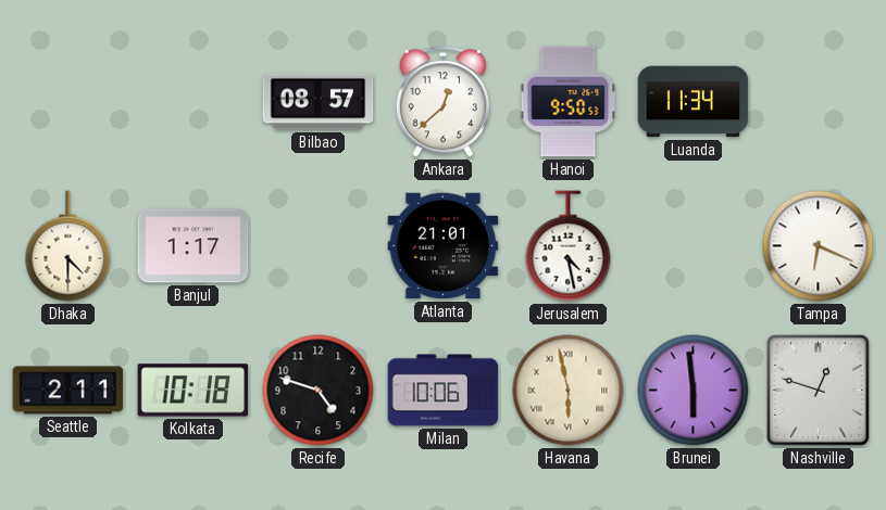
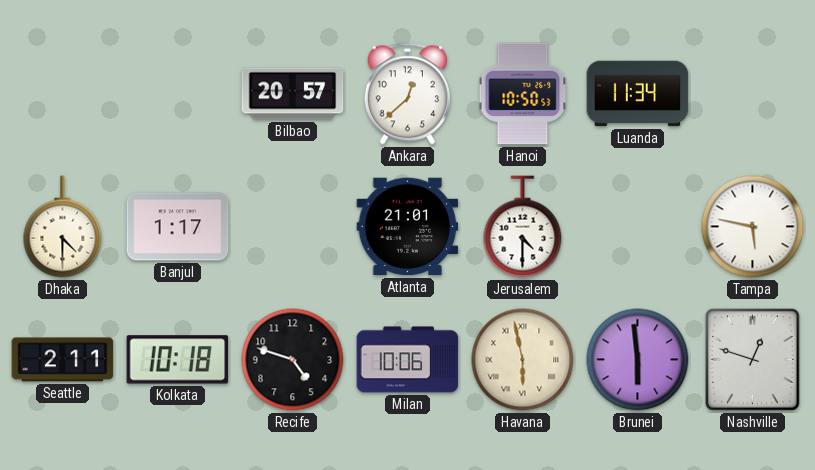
Bilbao: 08:57 -> 20:57
Hanoi: 9:50 -> 10:50
Jerusalem: 4:28 -> 4:30
Tampa: 6:19 -> 5:47
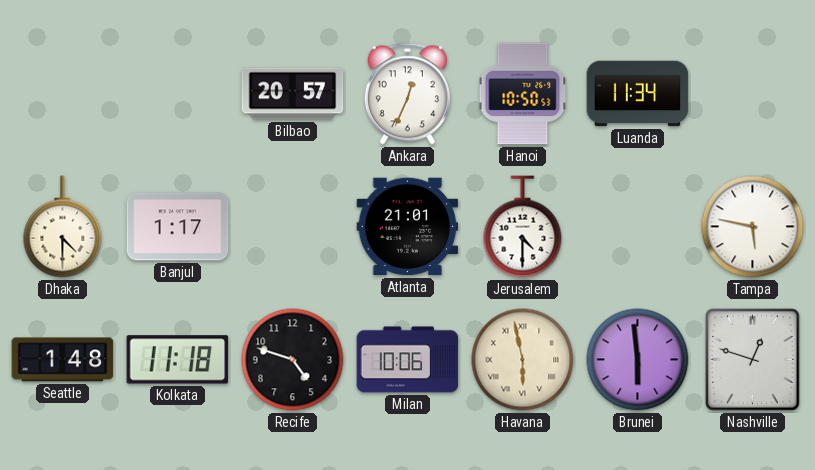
Ankara: 12:38 -> 12:34
Seattle: 2:11 -> 1:48
Kolkata: 10:18 -> 11:18
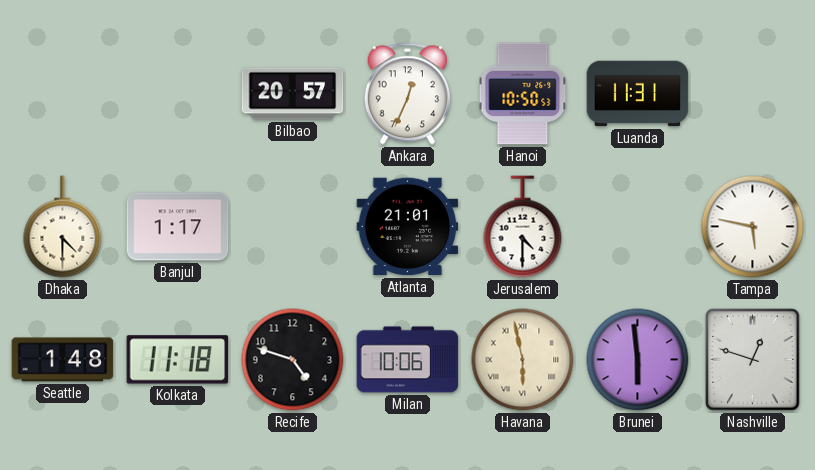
Luanda: 11:34 -> 11:31
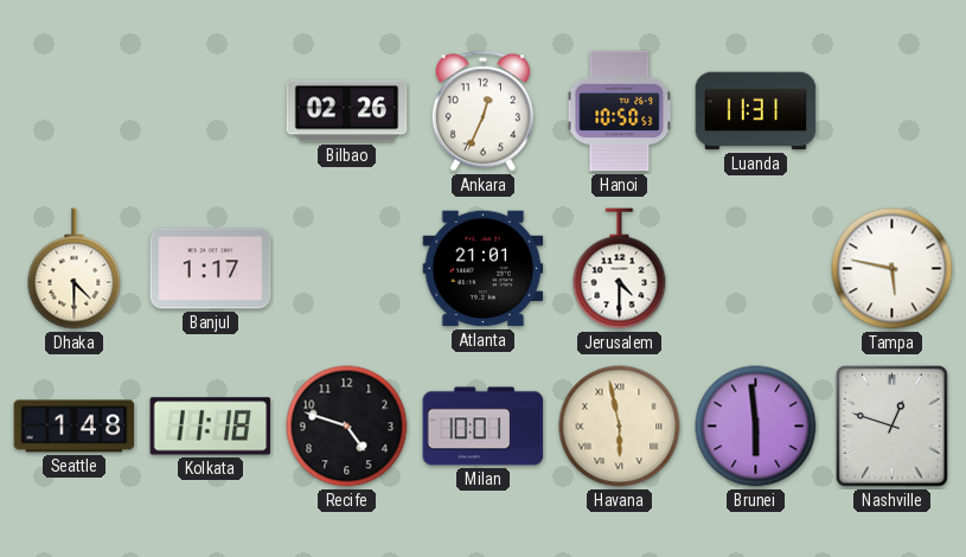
Bilbao: 20:57 -> 02:26
Milan: 10:06 -> 10:01
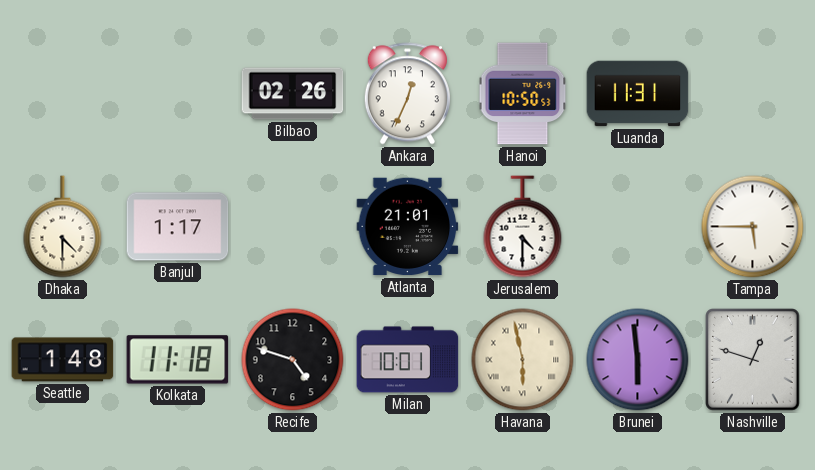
Tampa: 5:47 -> 5:45
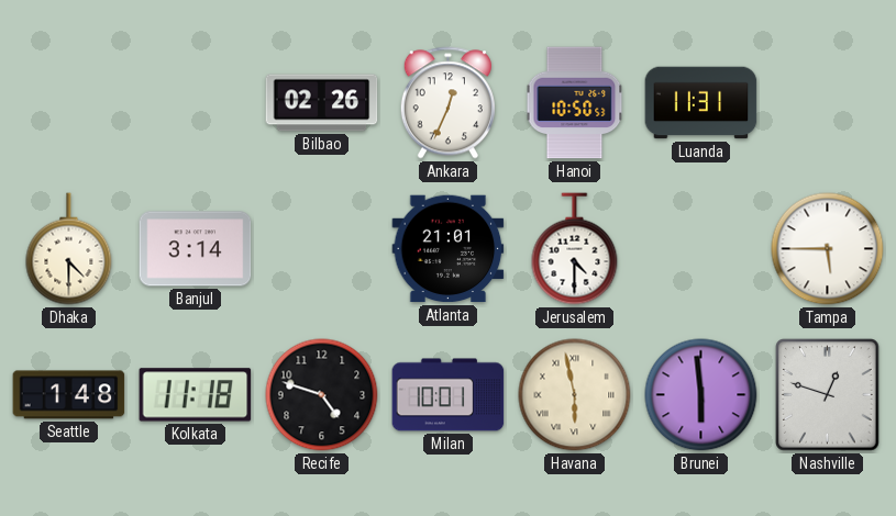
Banjul: 1:17 -> 3:14
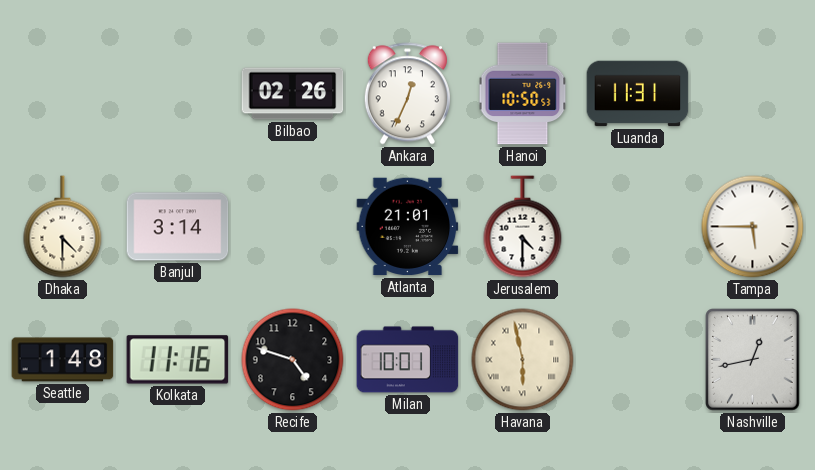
Kolkata: 11:18 -> 11:16
Brunei: 5:59 -> none
Nashville: 12:48 -> 12:43
